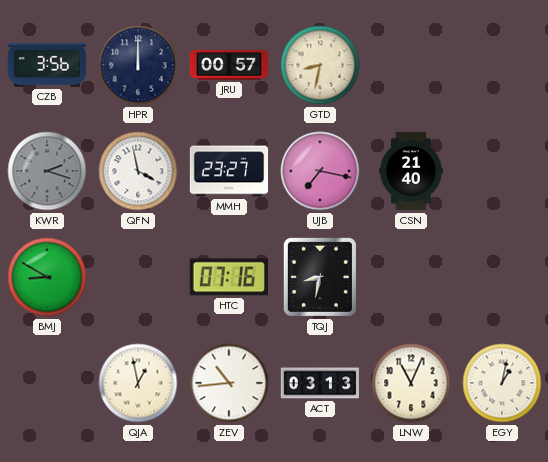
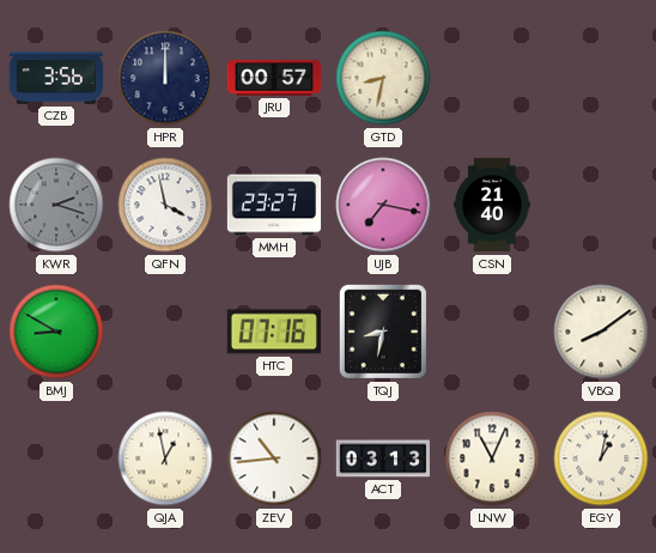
VBQ: none -> 8:09
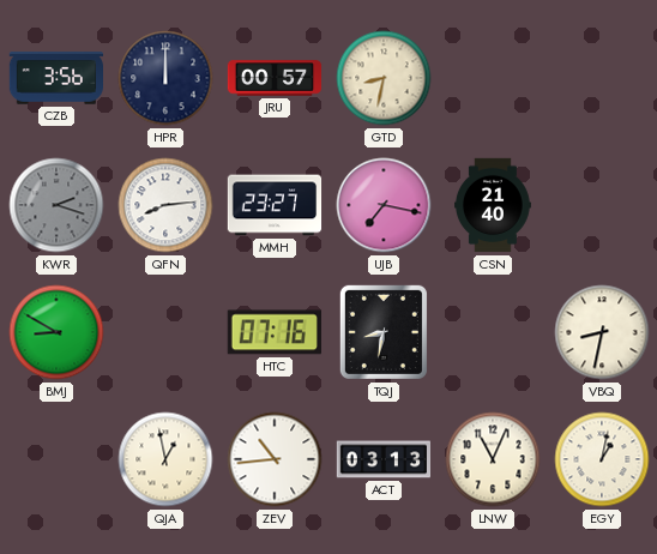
QFN: 3:58 -> 8:14
VBQ: 8:09 -> 8:32
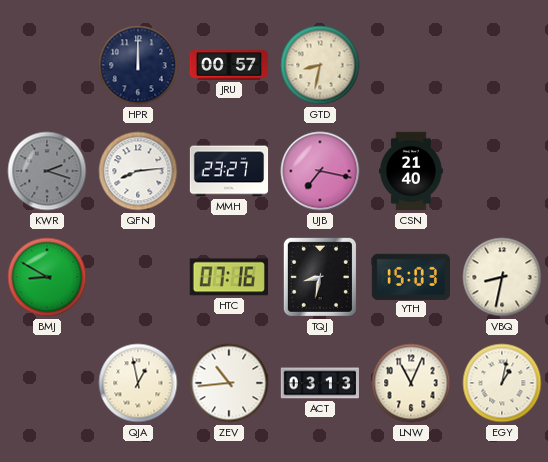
CZB: 3:56 -> none
YTH: none -> 15:03
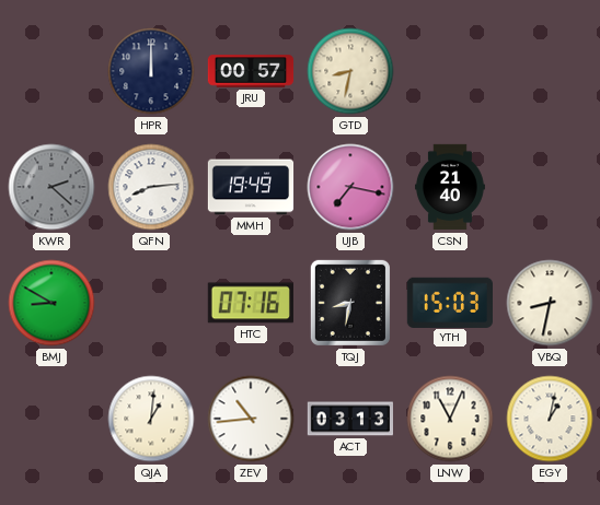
KWR: 2:18 -> 2:22
MMH: 23:27 -> 19:49
QJA: 12:58 -> 1:01
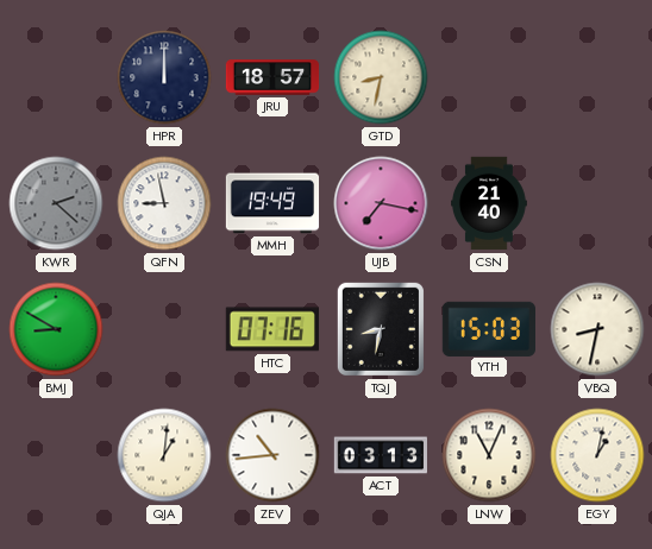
JRU: 00:57 -> 18:57
QFN: 8:14 -> 8:58
